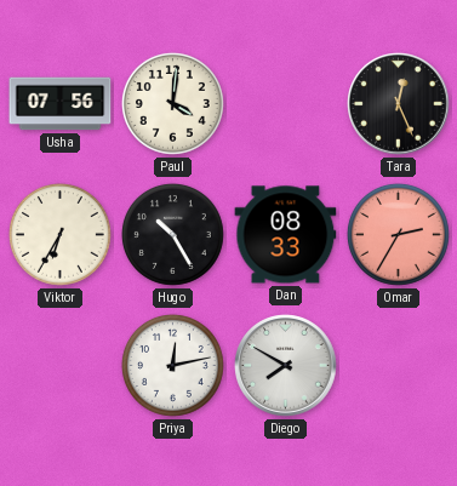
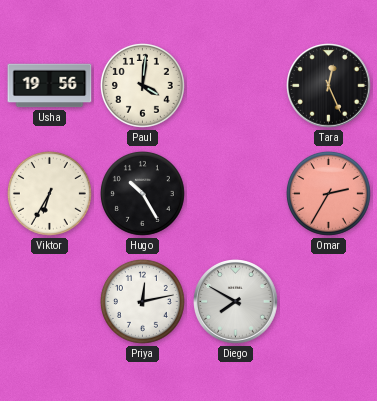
Usha: 07:56 -> 19:56
Dan: 08:33 -> none
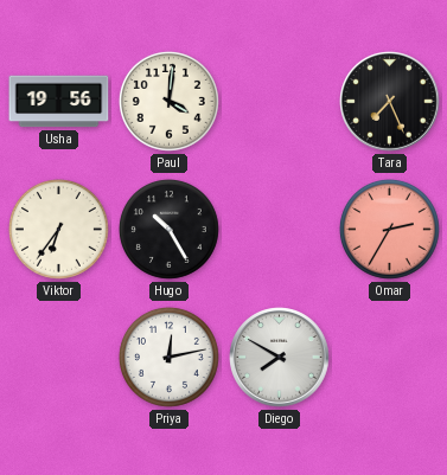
Tara: 12:26 -> 7:26
Viktor: 6:35 -> 6:36
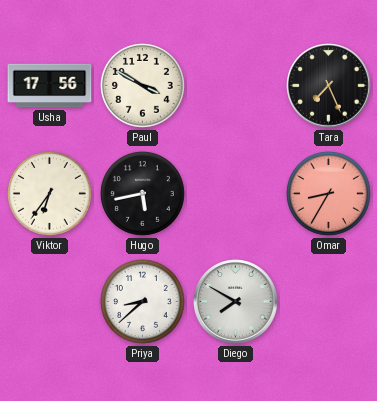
Usha: 19:56 -> 17:56
Paul: 4:01 -> 3:50
Hugo: 10:25 -> 5:43
Omar: 2:35 -> 8:35
Priya: 12:13 -> 8:38
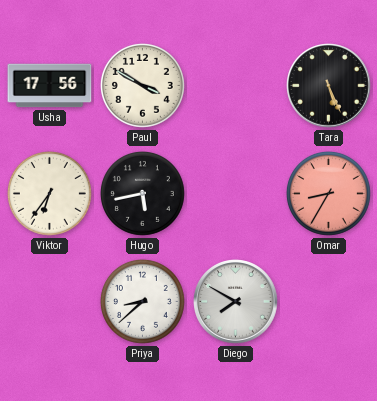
Tara: 7:26 -> 5:26
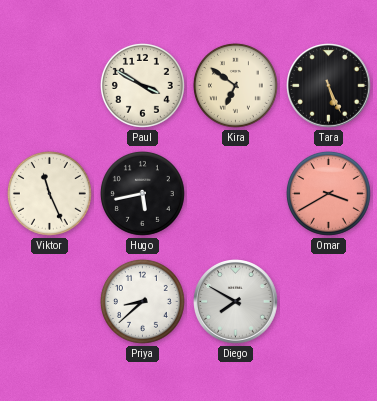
Usha: 17:56 -> none
Kira: none -> 6:51
Viktor: 6:36 -> 11:26
Omar: 8:35 -> 3:40
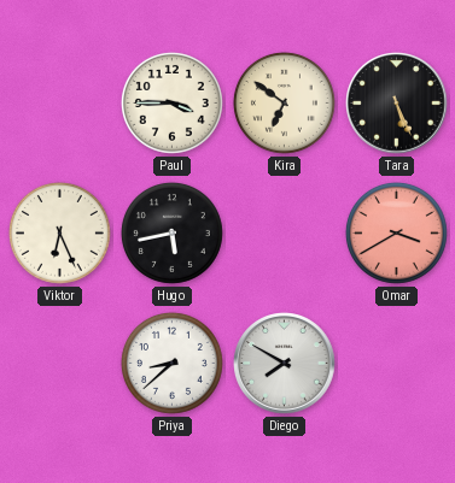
Paul: 3:50 -> 3:45
Viktor: 11:26 -> 6:26
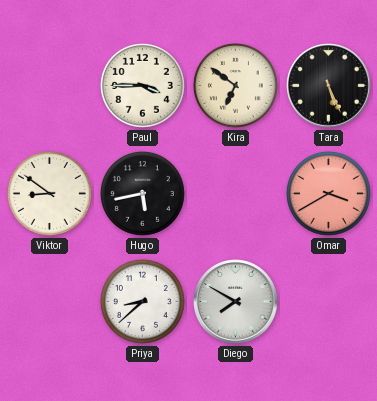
Viktor: 6:26 -> 8:51
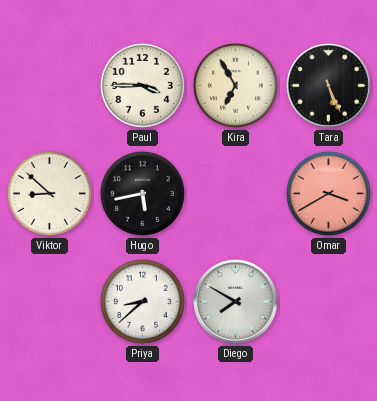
Kira: 6:51 -> 6:55
Viktor: 8:51 -> 8:52
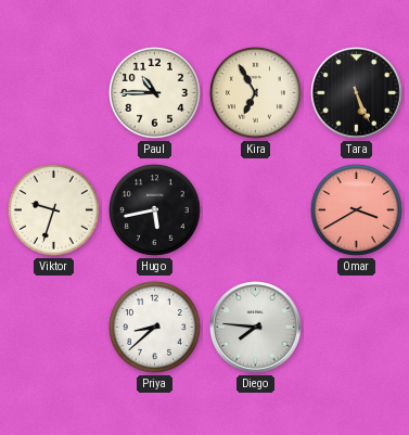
Paul: 3:45 -> 10:45
Viktor: 8:52 -> 9:33
Diego: 7:50 -> 7:46
